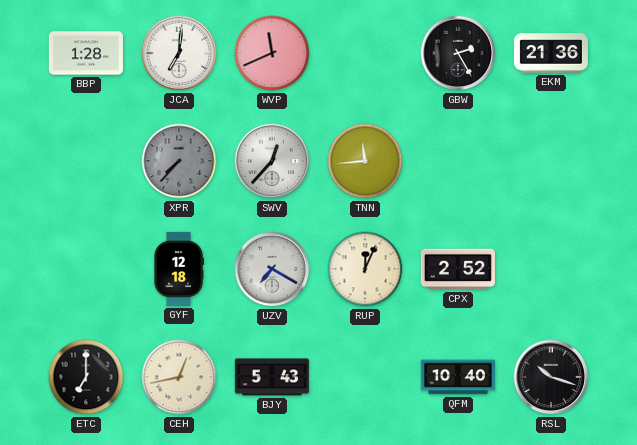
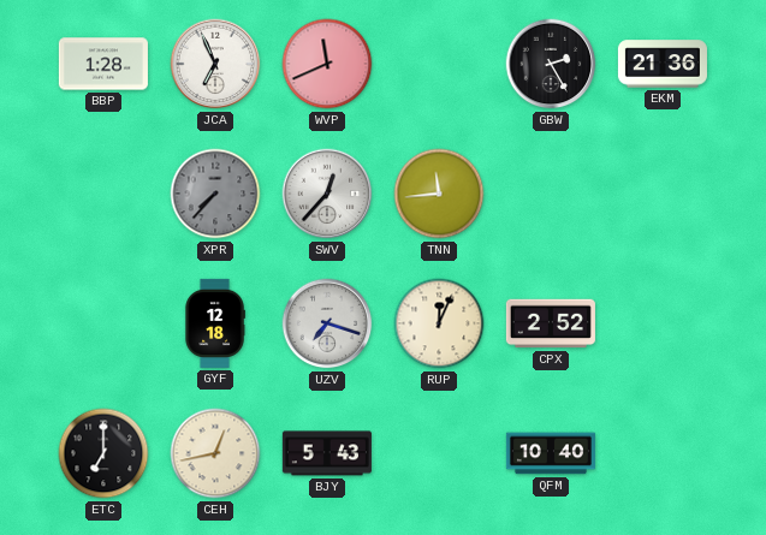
JCA: 7:01 -> 6:56
UZV: 7:20 -> 7:18
RSL: 10:18 -> none
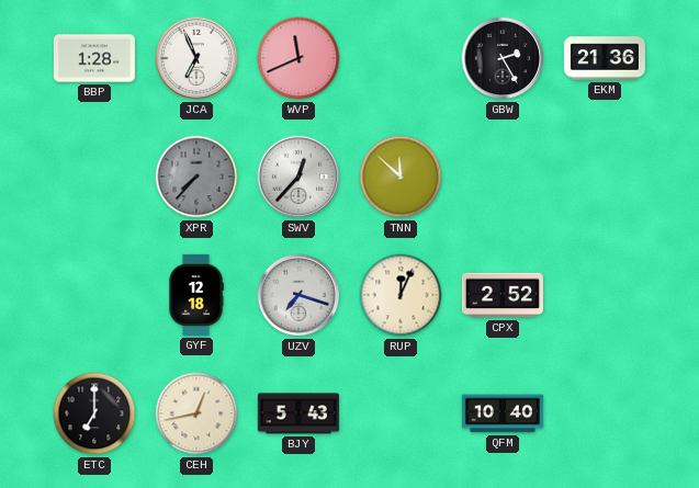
TNN: 11:44 -> 11:52
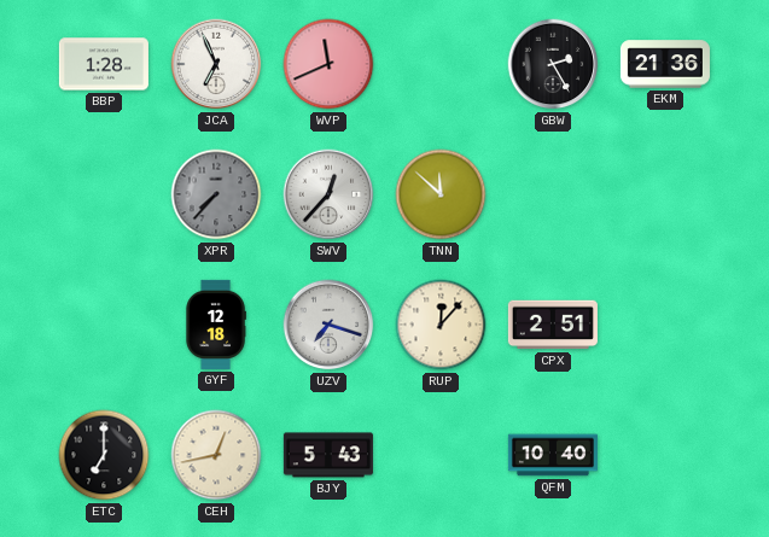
RUP: 12:04 -> 12:07
CPX: 2:52 -> 2:51
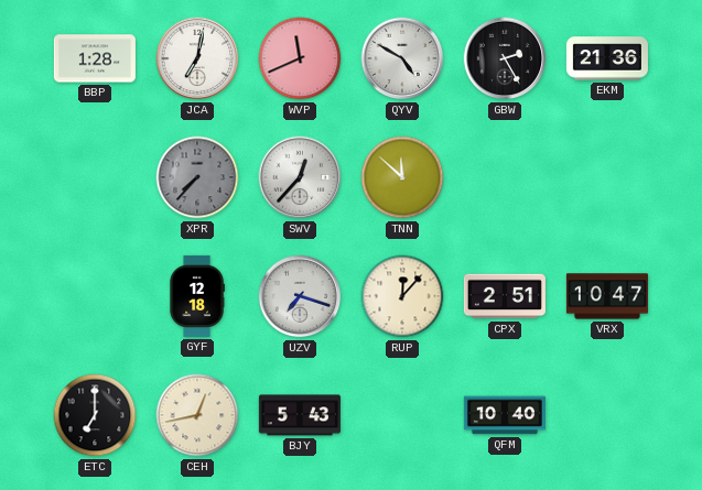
JCA: 6:56 -> 7:02
QYV: none -> 4:50
VRX: none -> 10:47
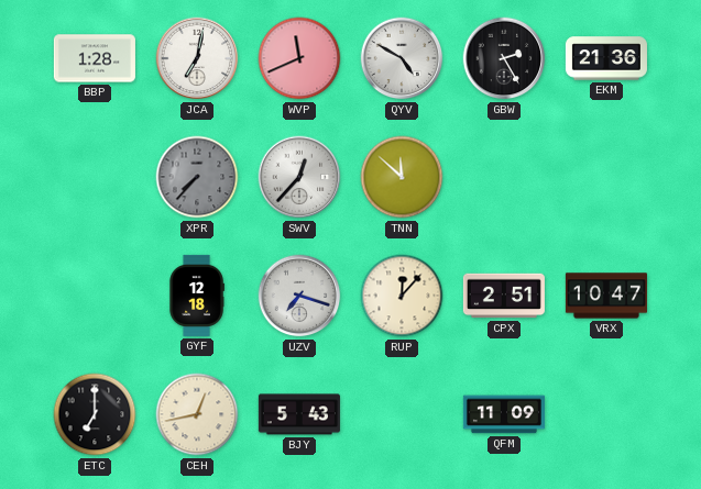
QFM: 10:40 -> 11:09
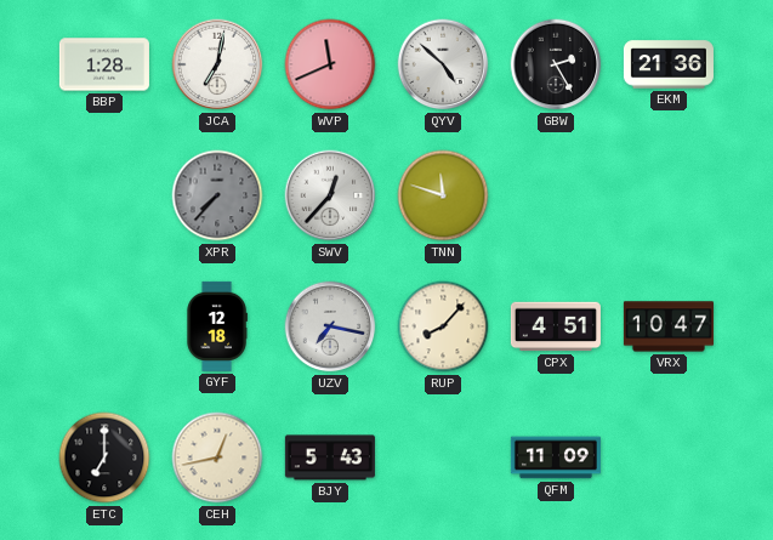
QYV: 4:50 -> 4:52
TNN: 11:52 -> 11:48
UZV: 7:18 -> 7:17
RUP: 12:07 -> 8:07
CPX: 2:51 -> 4:51
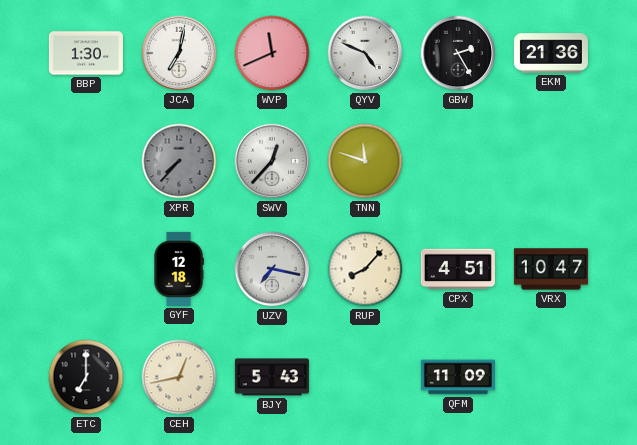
BBP: 1:28 -> 1:30
QYV: 4:52 -> 4:49
